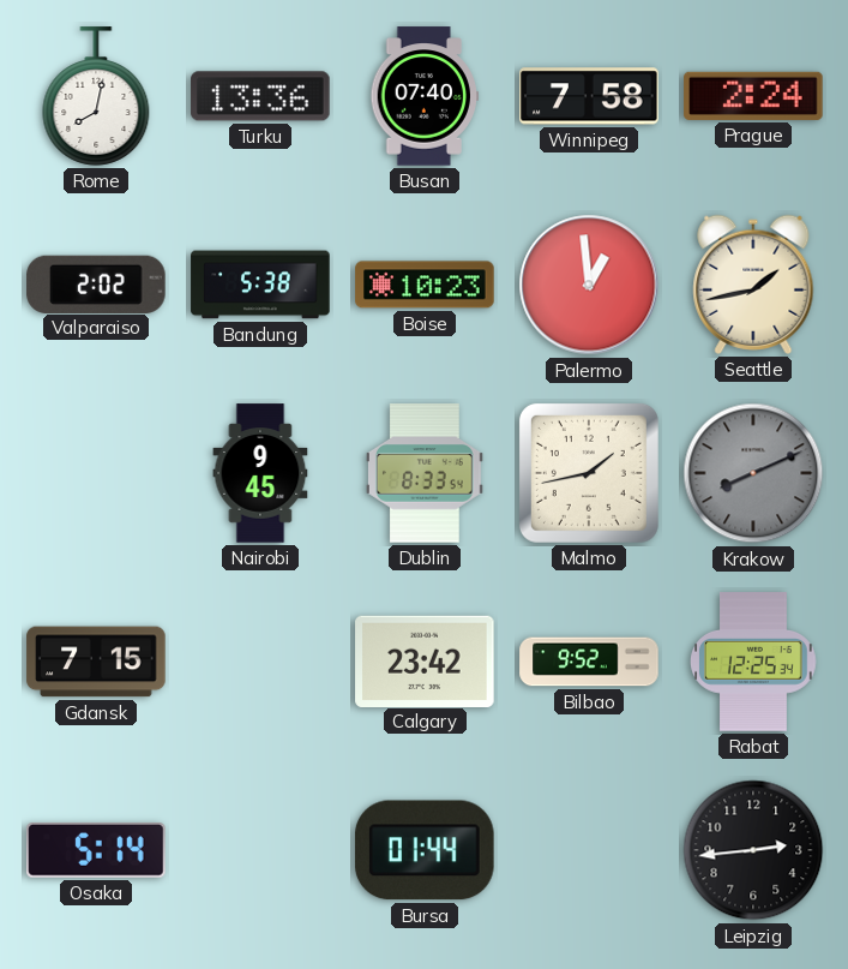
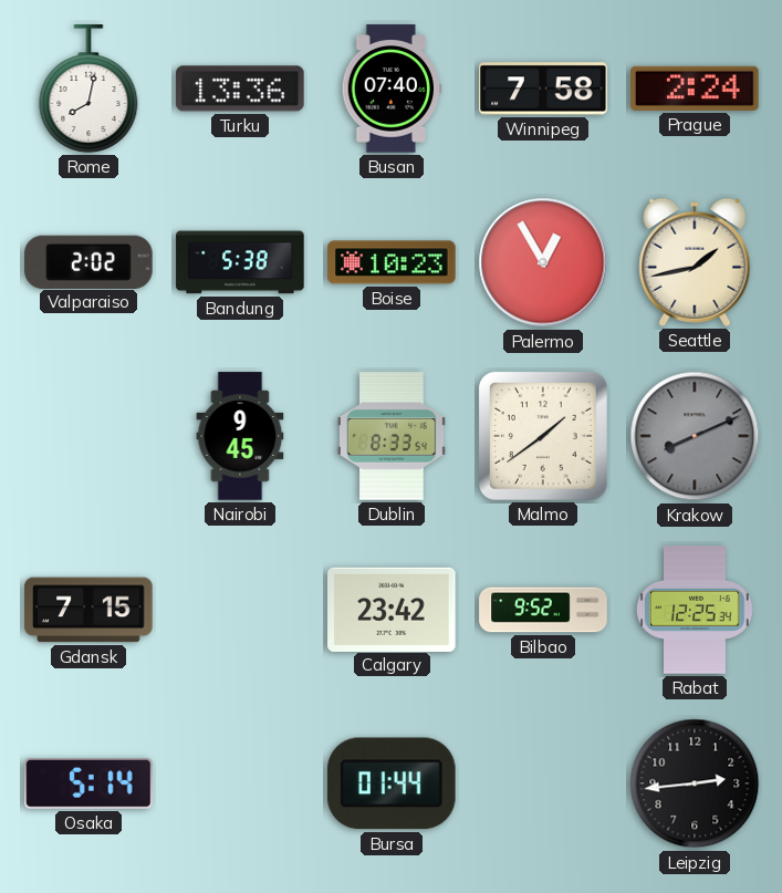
Palermo: 12:59 -> 12:55
Malmo: 1:43 -> 1:39
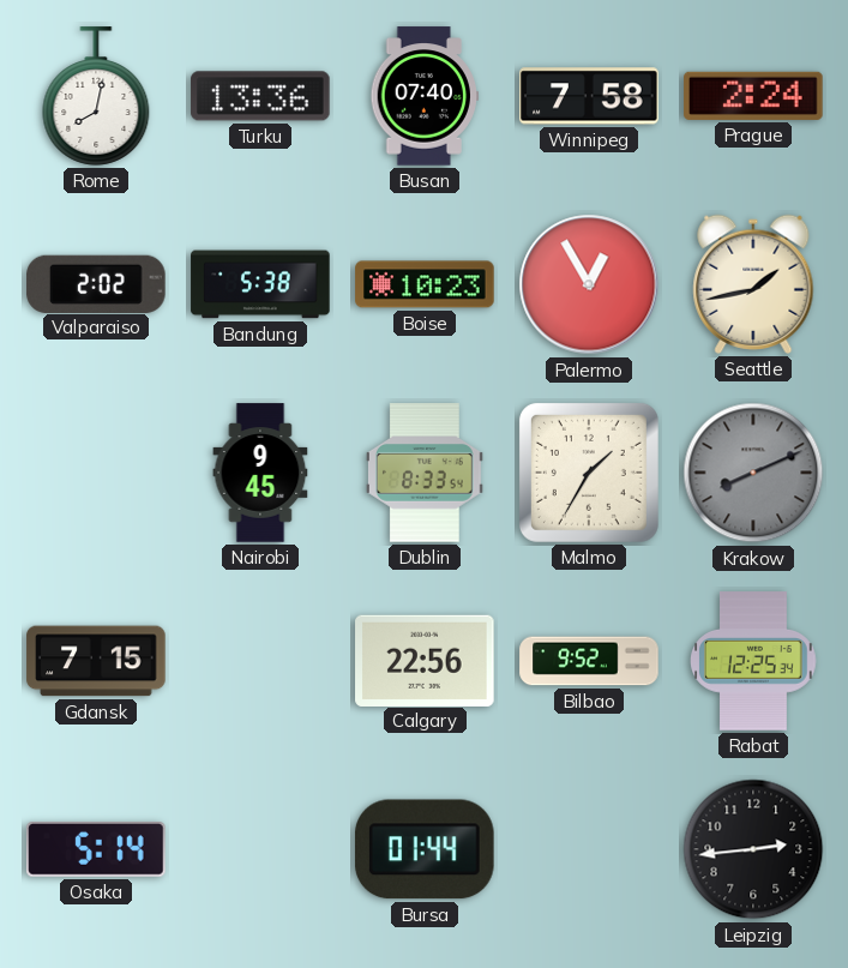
Malmo: 1:39 -> 1:35
Calgary: 23:42 -> 22:56
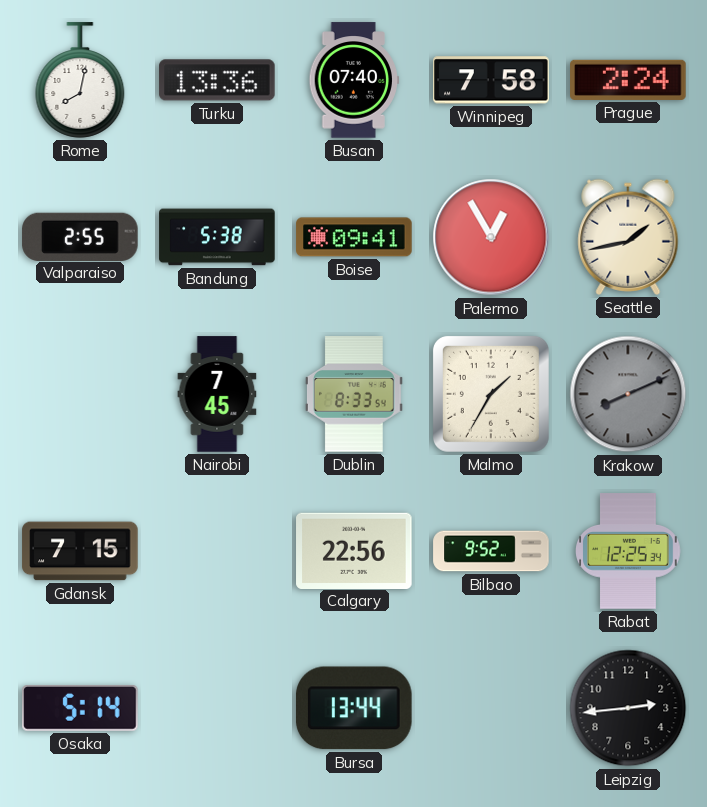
Valparaiso: 2:02 -> 2:55
Boise: 10:23 -> 09:41
Nairobi: 9:45 -> 7:45
Bursa: 01:44 -> 13:44
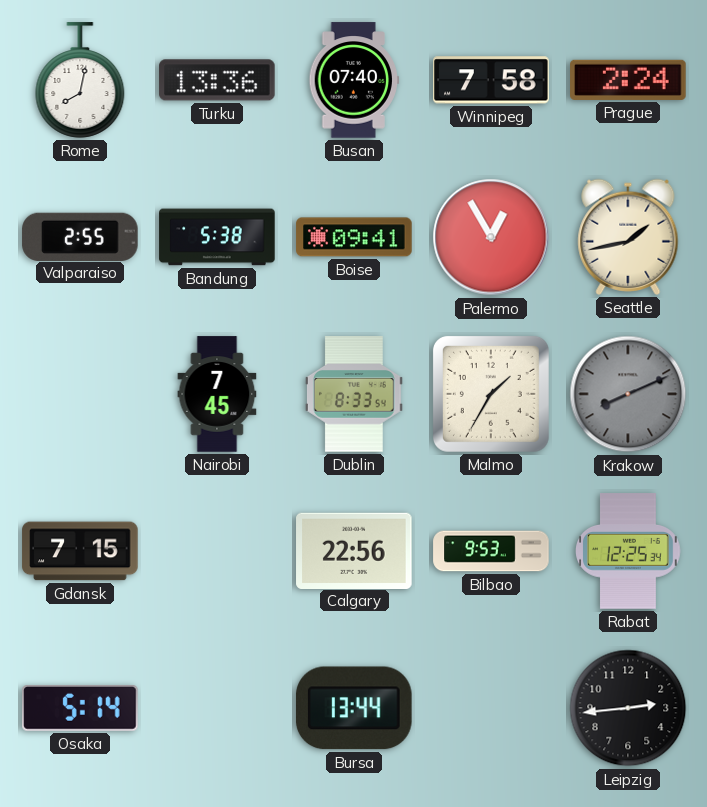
Bilbao: 9:52 -> 9:53
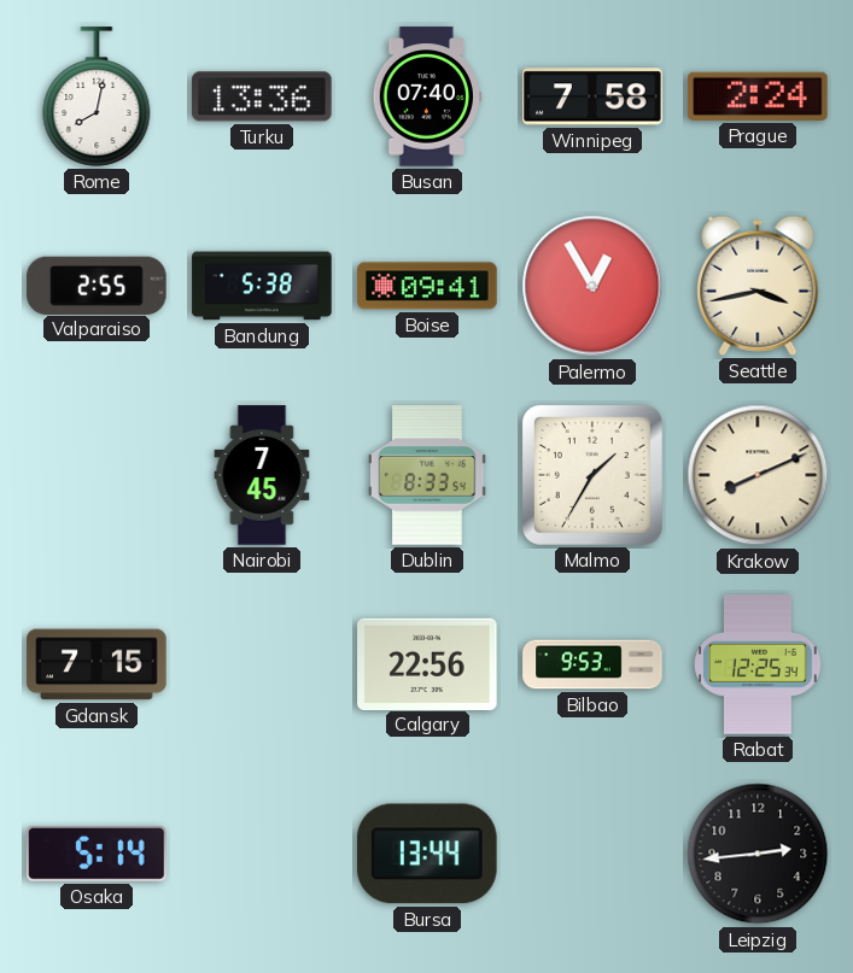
Seattle: 1:43 -> 3:43
Krakow dial: grey -> cream
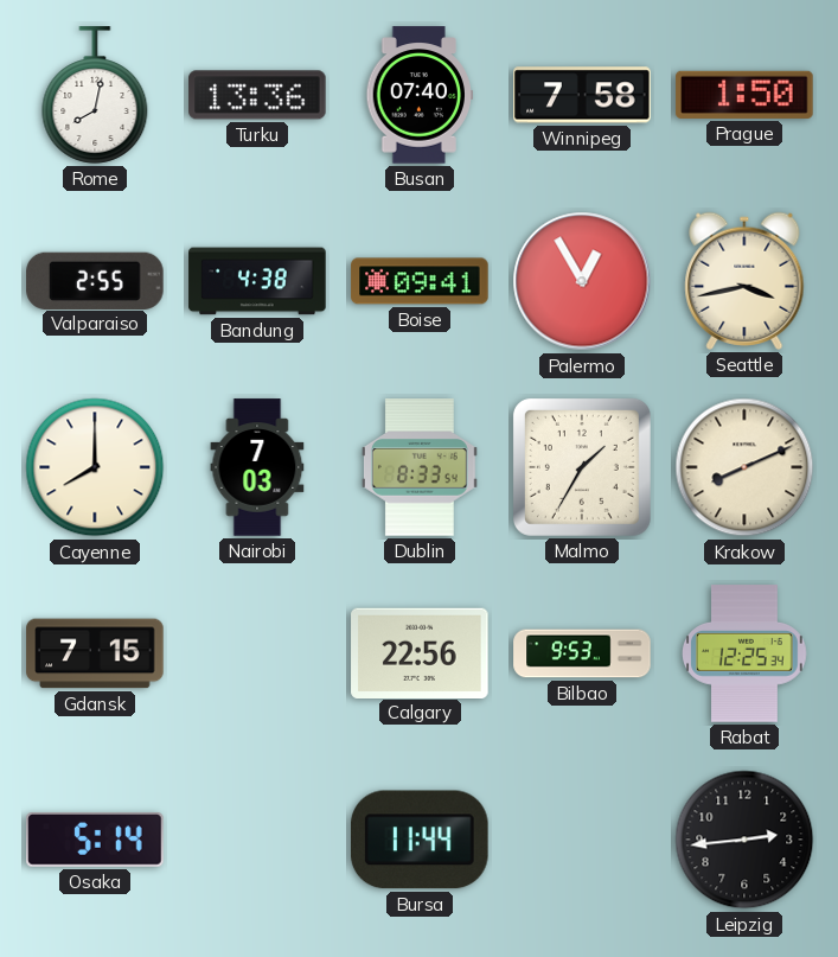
Prague: 2:24 -> 1:50
Bandung: 5:38 -> 4:38
Cayenne: none -> 8:00
Nairobi: 7:45 -> 7:03
Bursa: 13:44 -> 11:44
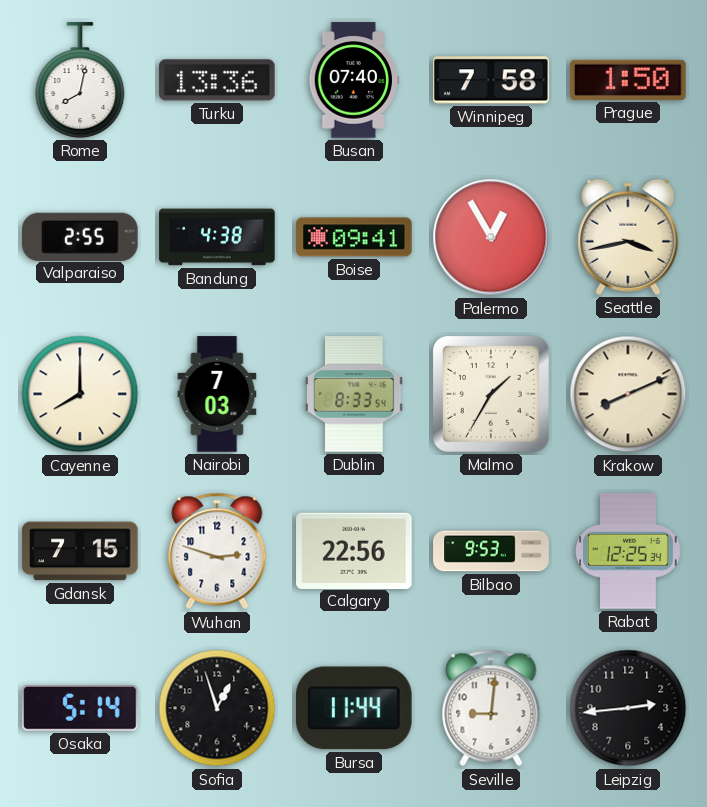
Wuhan: none -> 2:48
Sofia: none -> 12:57
Seville: none -> 9:01
